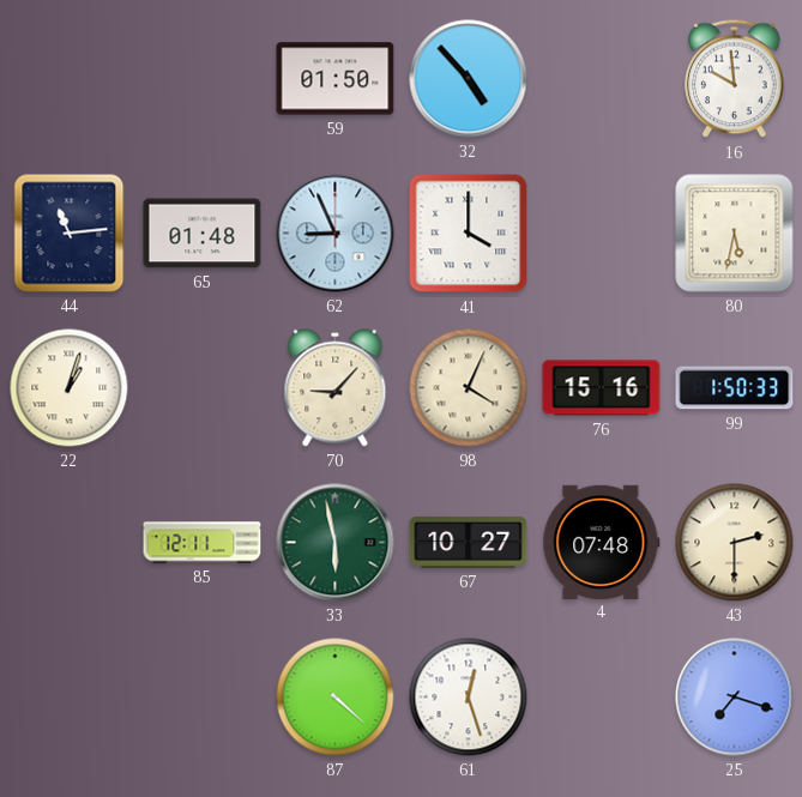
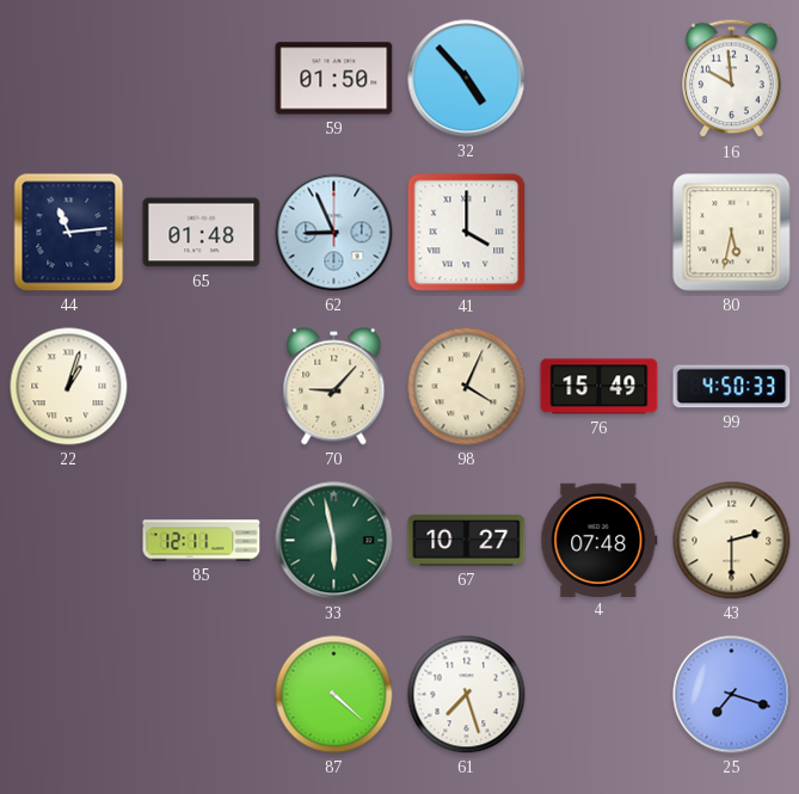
76: 15:16 -> 15:49
99: 1:50 -> 4:50
61: 12:27 -> 7:27
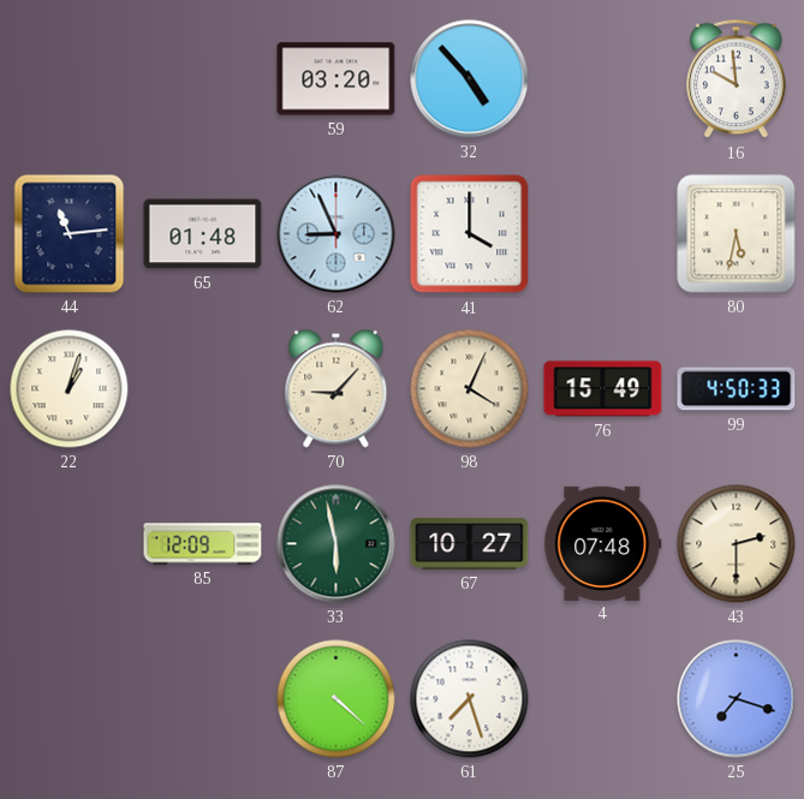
59: 01:50 -> 03:20
85: 12:11 -> 12:09
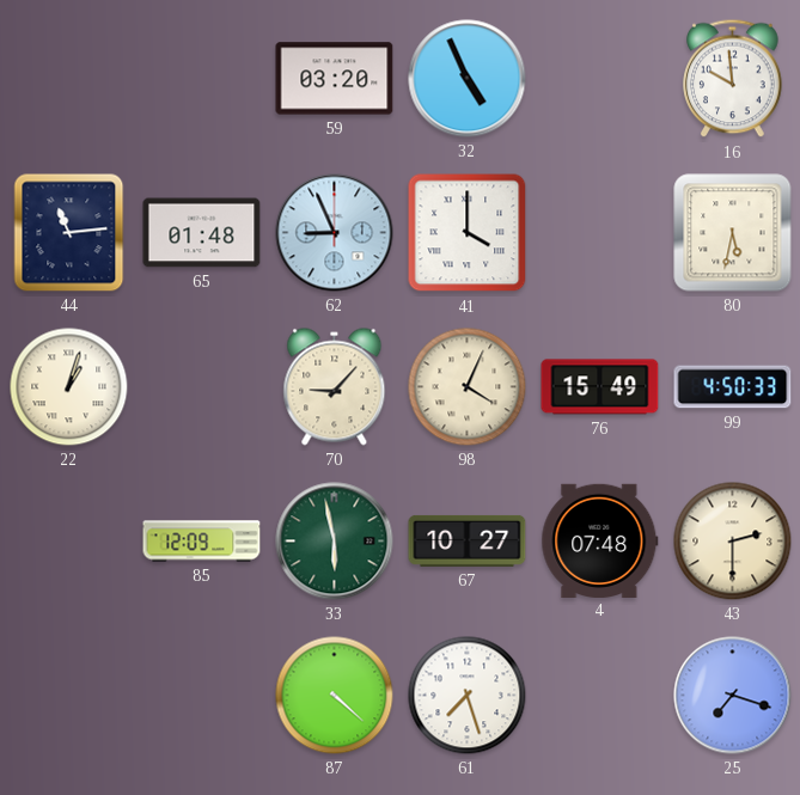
32: 4:53 -> 4:56
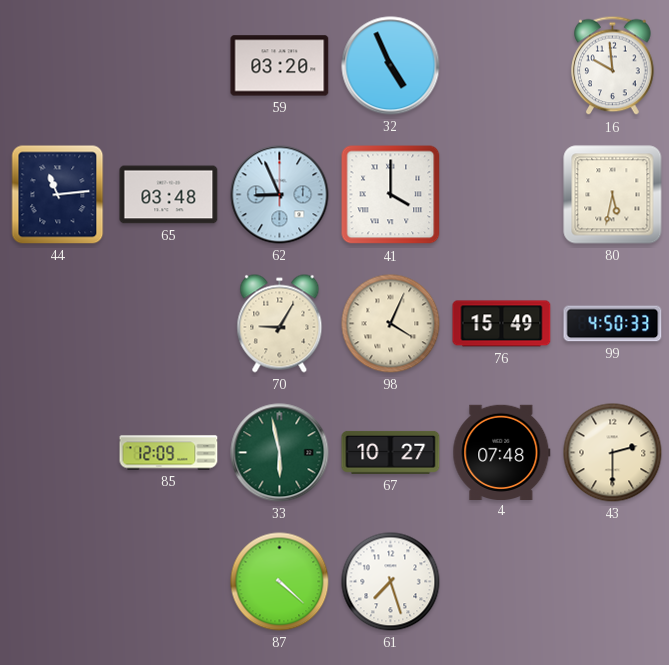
65: 01:48 -> 03:48
22: 1:03 -> none
70: 9:07 -> 9:05
25: 7:18 -> none
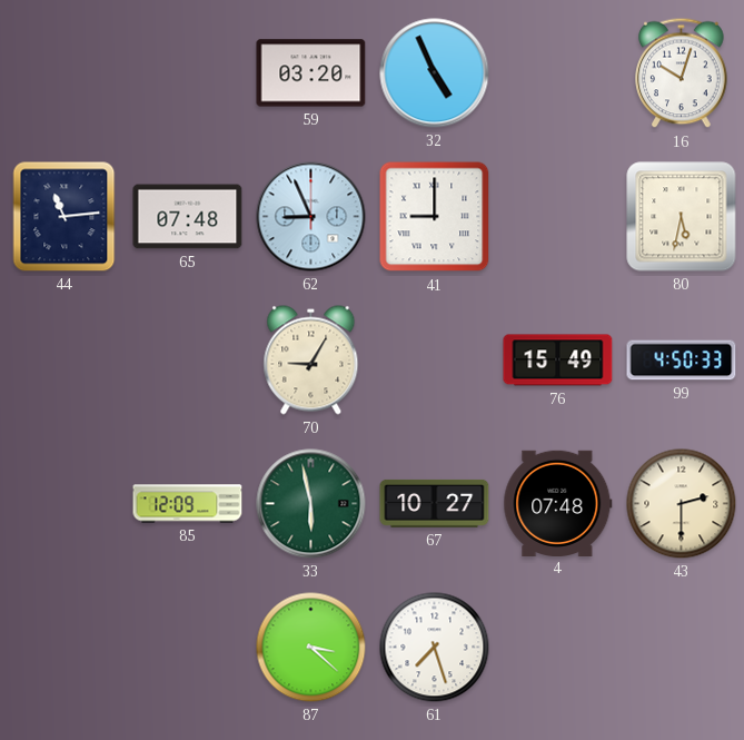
16: 9:59 -> 10:03
65: 03:48 -> 07:48
41: 4:00 -> 9:00
98: 4:04 -> none
87: 4:22 -> 3:22
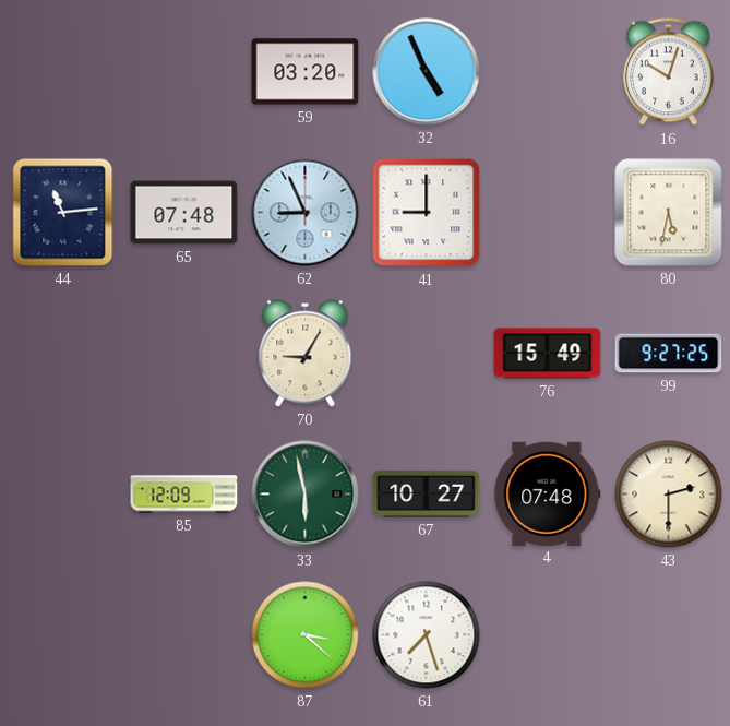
99: 4:50 -> 9:27
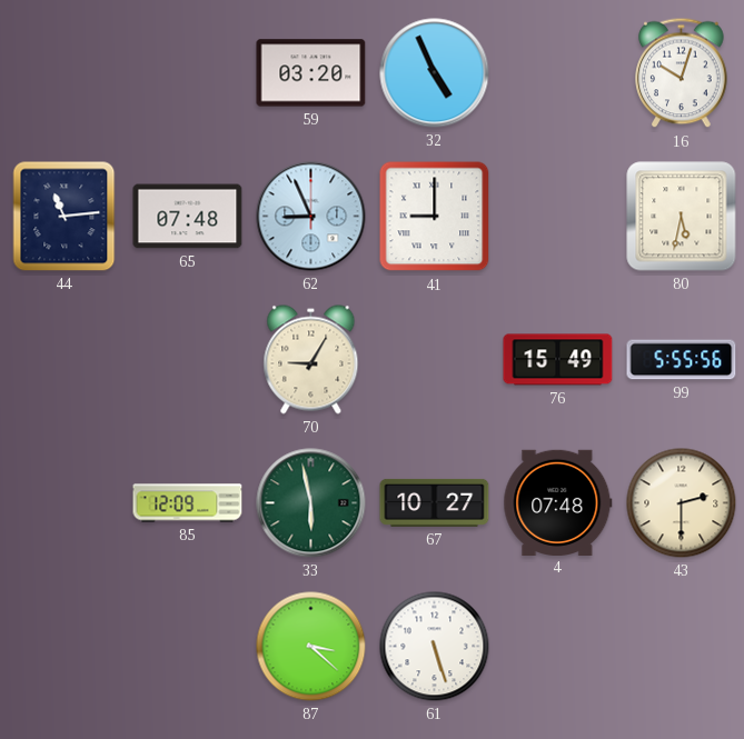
99: 9:27 -> 5:55
61: 7:27 -> 5:27
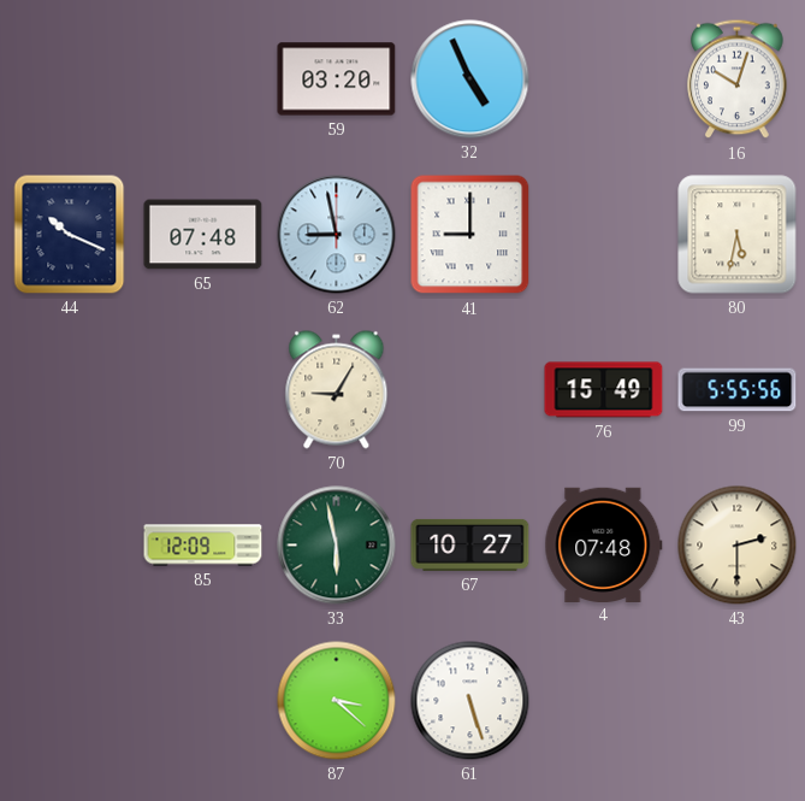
44: 11:14 -> 10:19
62: 8:56 -> 8:58
